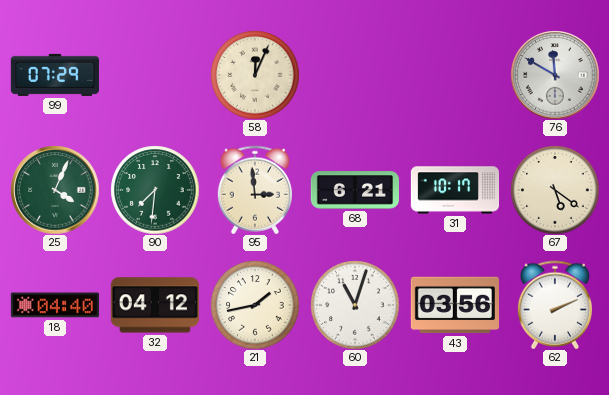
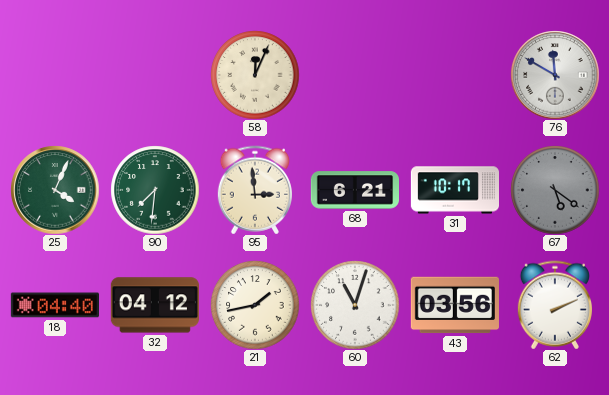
99: 07:29 -> none
67 dial: cream -> grey
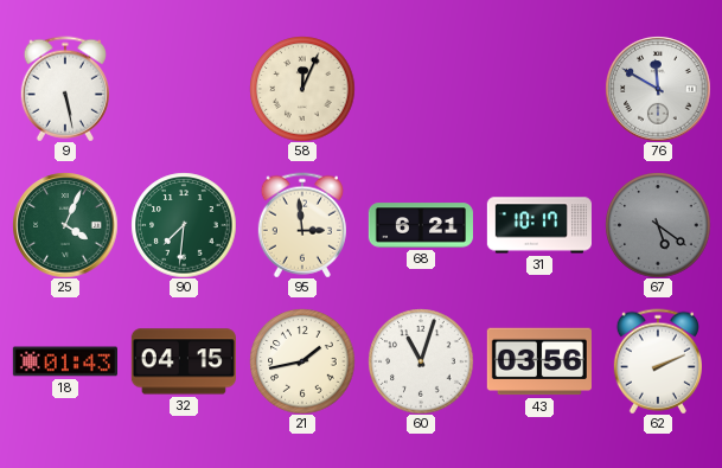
9: none -> 5:28
18: 04:40 -> 01:43
32: 04:12 -> 04:15
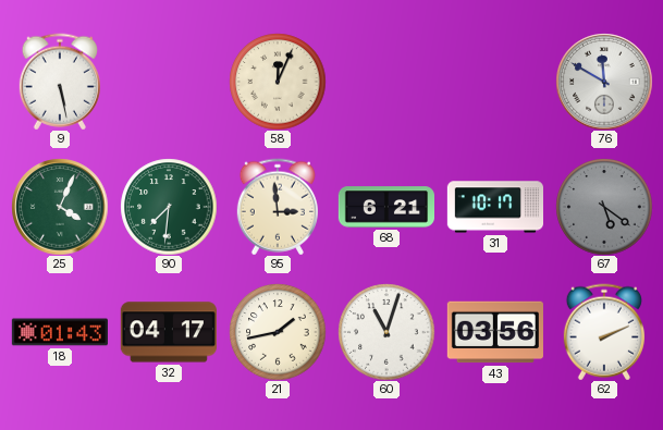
32: 04:15 -> 04:17
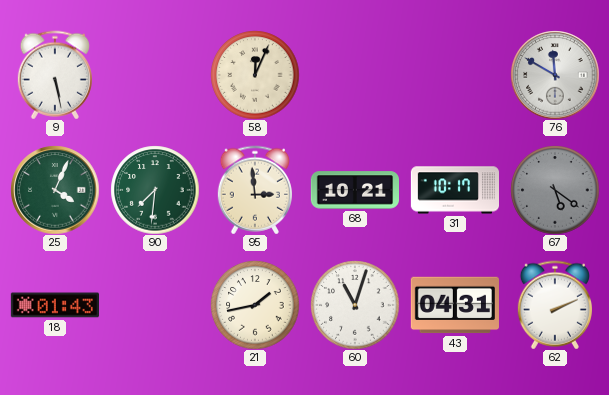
68: 6:21 -> 10:21
32: 04:17 -> none
43: 03:56 -> 04:31
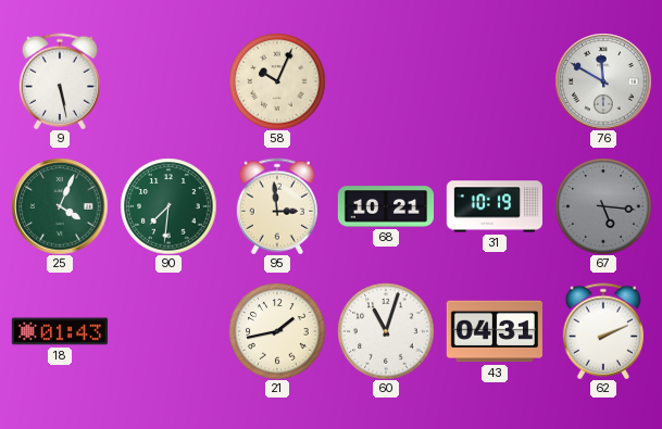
58: 12:04 -> 10:04
31: 10:17 -> 10:19
67: 5:21 -> 5:16
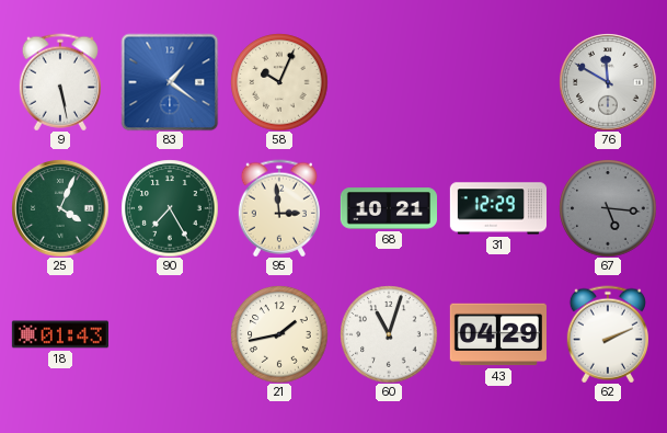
83: none -> 1:21
90: 7:31 -> 7:25
31: 10:19 -> 12:29
43: 04:31 -> 04:29
